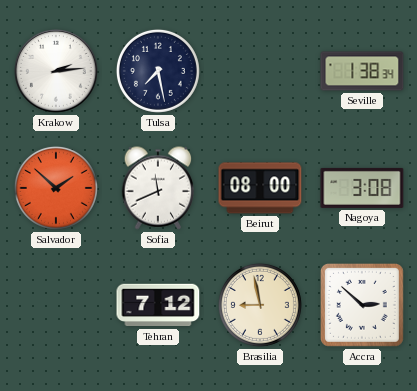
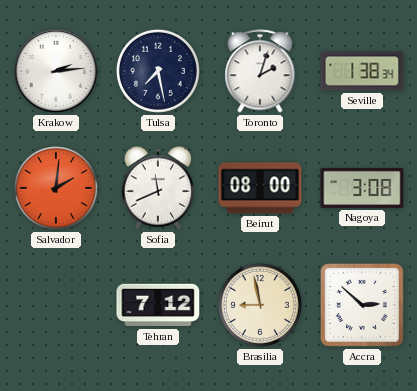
Toronto: none -> 2:03
Salvador: 1:52 -> 2:01
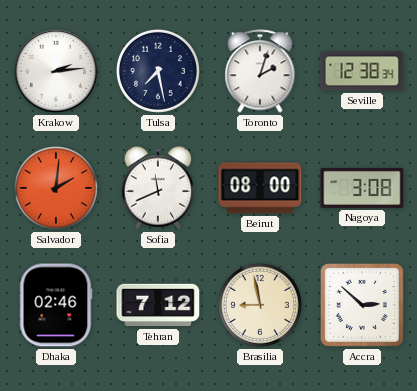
Seville: 1:38 -> 12:38
Dhaka: none -> 02:46
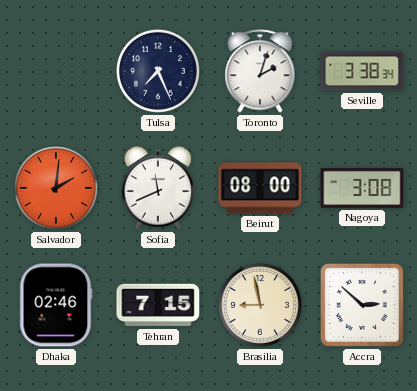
Krakow: 2:14 -> none
Tulsa: 7:28 -> 7:26
Seville: 12:38 -> 3:38
Tehran: 7:12 -> 7:15
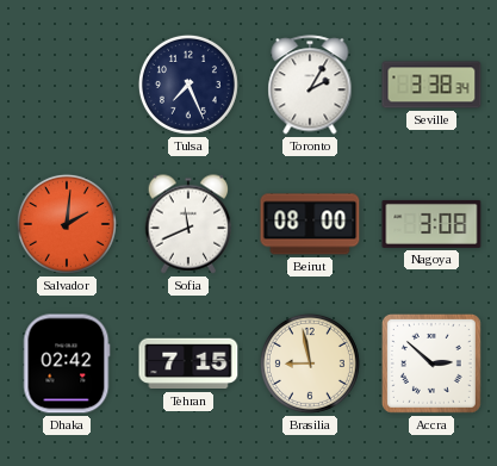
Toronto: 2:03 -> 2:05
Dhaka: 02:46 -> 02:42
